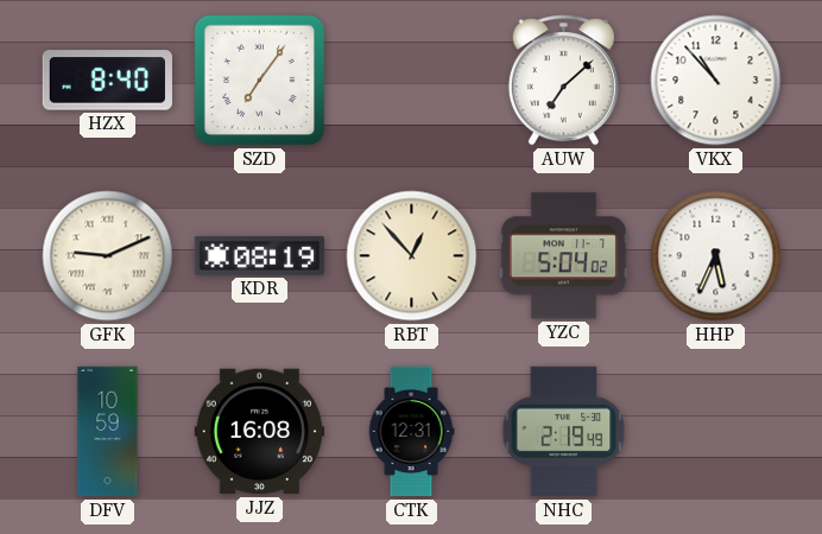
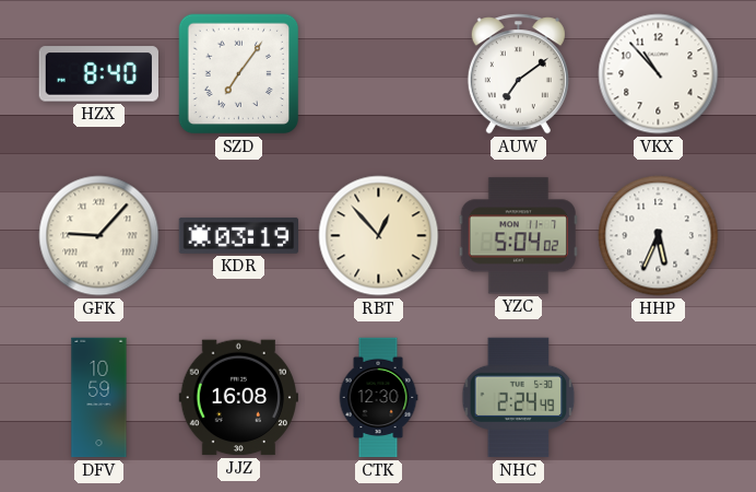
AUW: 7:08 -> 7:09
GFK: 9:11 -> 9:07
KDR: 08:19 -> 03:19
CTK: 12:31 -> 12:30
NHC: 2:19 -> 2:24
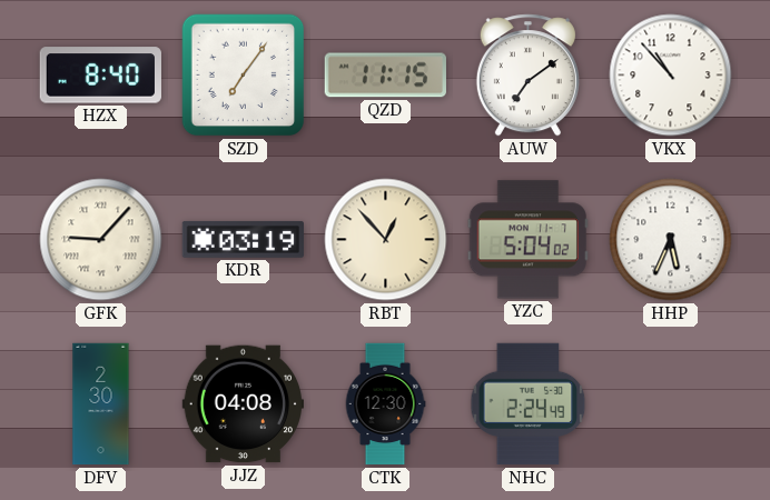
QZD: none -> 11:15
DFV: 10:59 -> 2:30
JJZ: 16:08 -> 04:08
